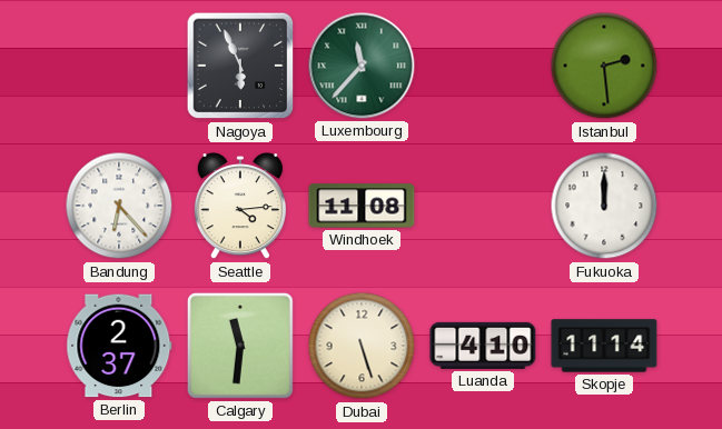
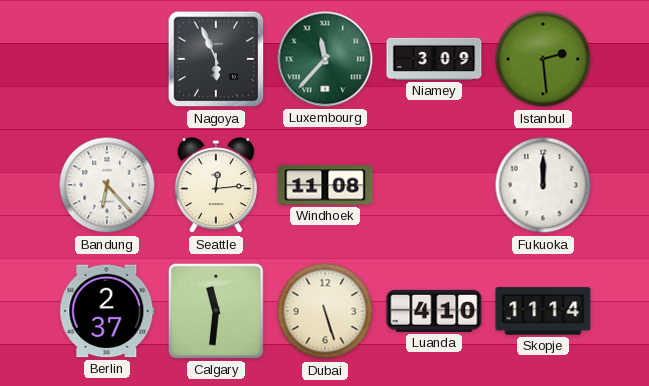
Niamey: none -> 3:09
Seattle: 4:14 -> 12:14
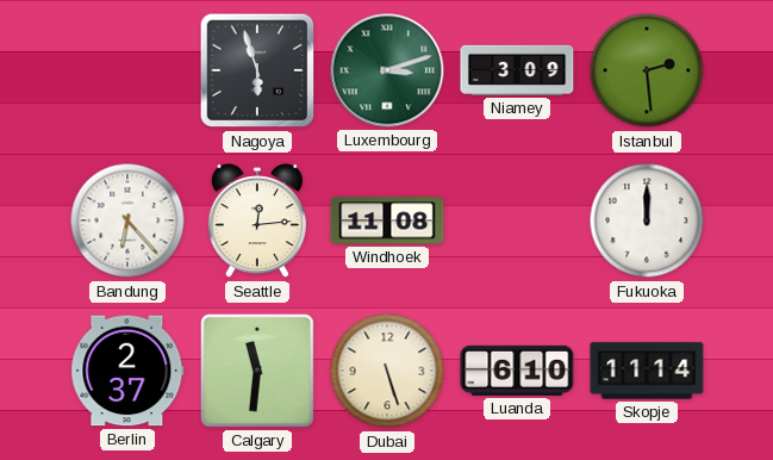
Nagoya: 5:56 -> 5:57
Luxembourg: 11:37 -> 3:12
Luanda: 4:10 -> 6:10
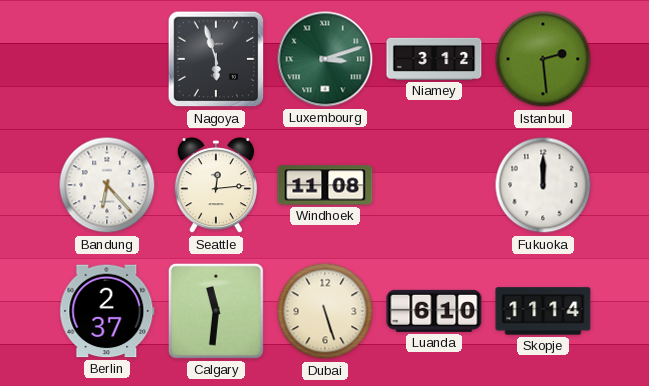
Niamey: 3:09 -> 3:12
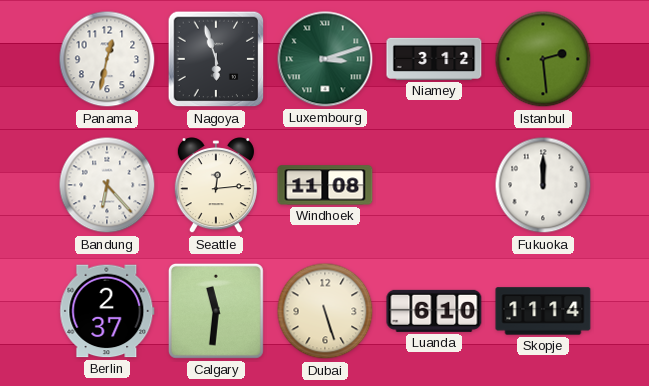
Panama: none -> 12:32
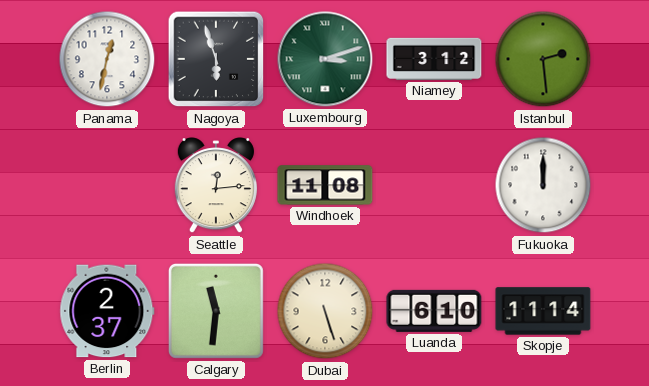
Bandung: 6:23 -> none
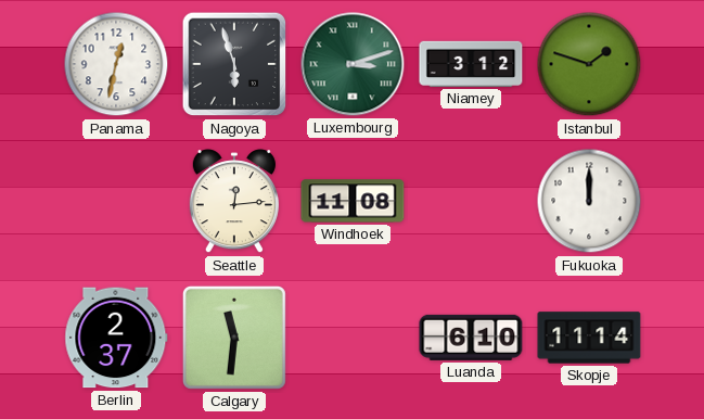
Istanbul: 2:29 -> 1:48
Dubai: 5:27 -> none
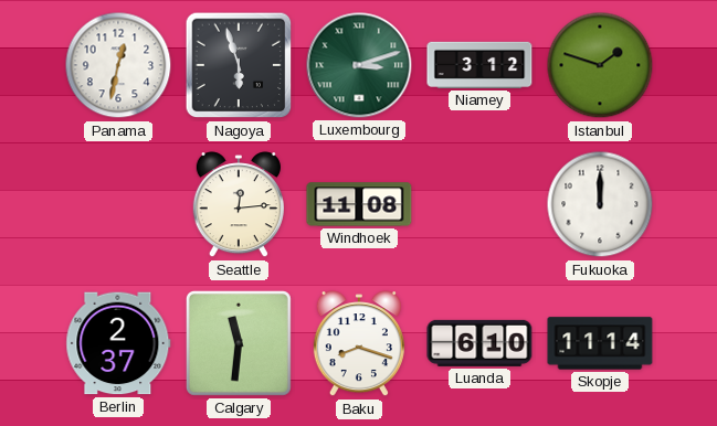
Baku: none -> 8:18
